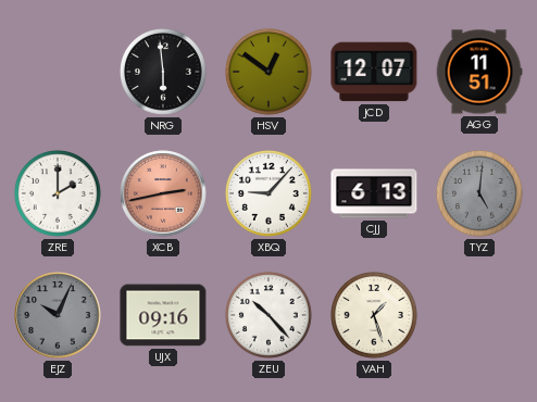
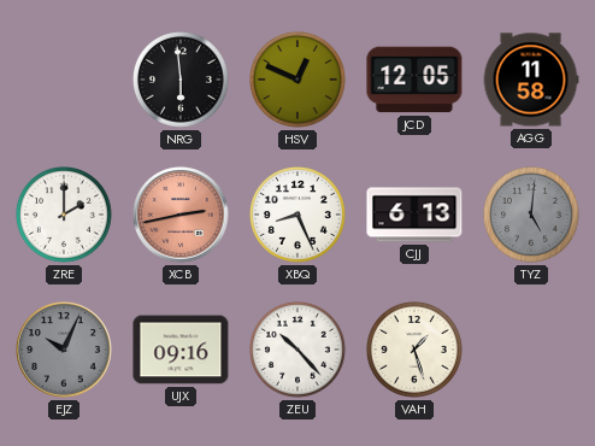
HSV: 12:51 -> 12:49
JCD: 12:07 -> 12:05
AGG: 11:51 -> 11:58
XBQ: 9:07 -> 8:26
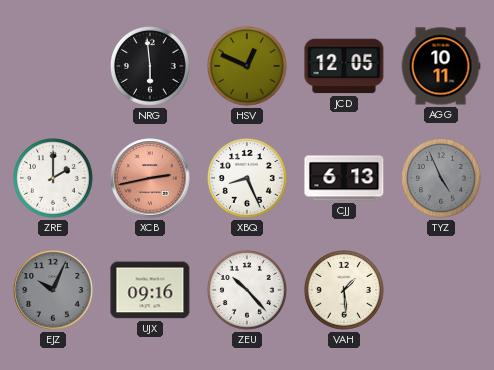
AGG: 11:58 -> 10:11
TYZ: 5:01 -> 4:56
VAH: 1:27 -> 1:29
